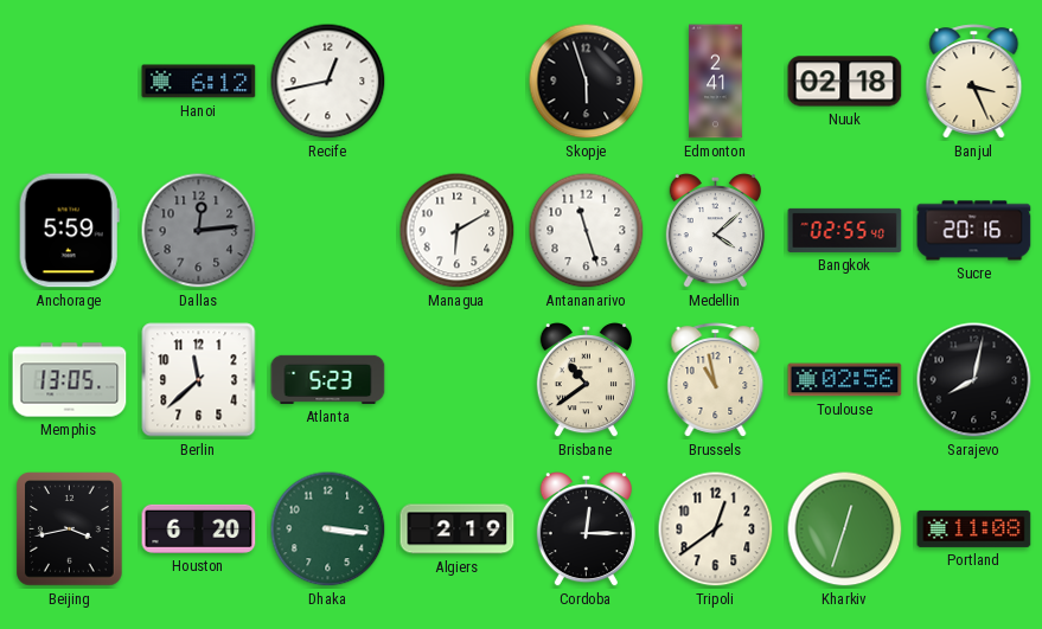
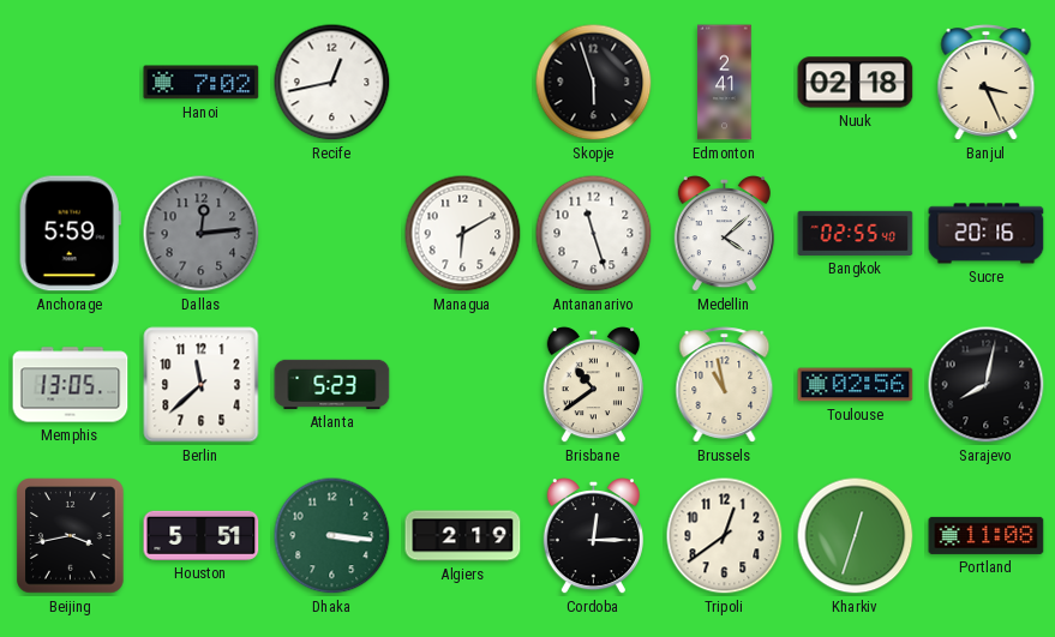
Hanoi: 6:12 -> 7:02
Houston: 6:20 -> 5:51
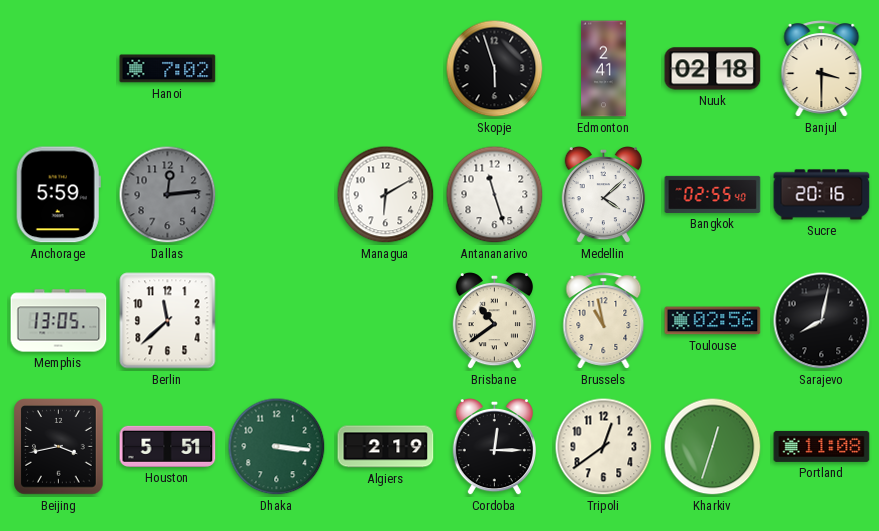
Recife: 12:43 -> none
Banjul: 3:26 -> 3:30
Atlanta: 5:23 -> none
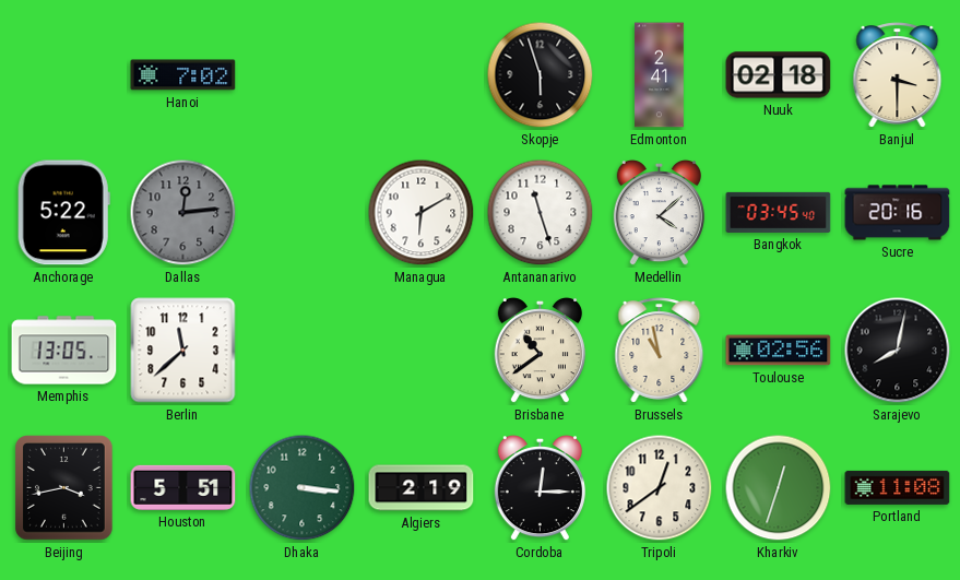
Anchorage: 5:59 -> 5:22
Bangkok: 02:55 -> 03:45
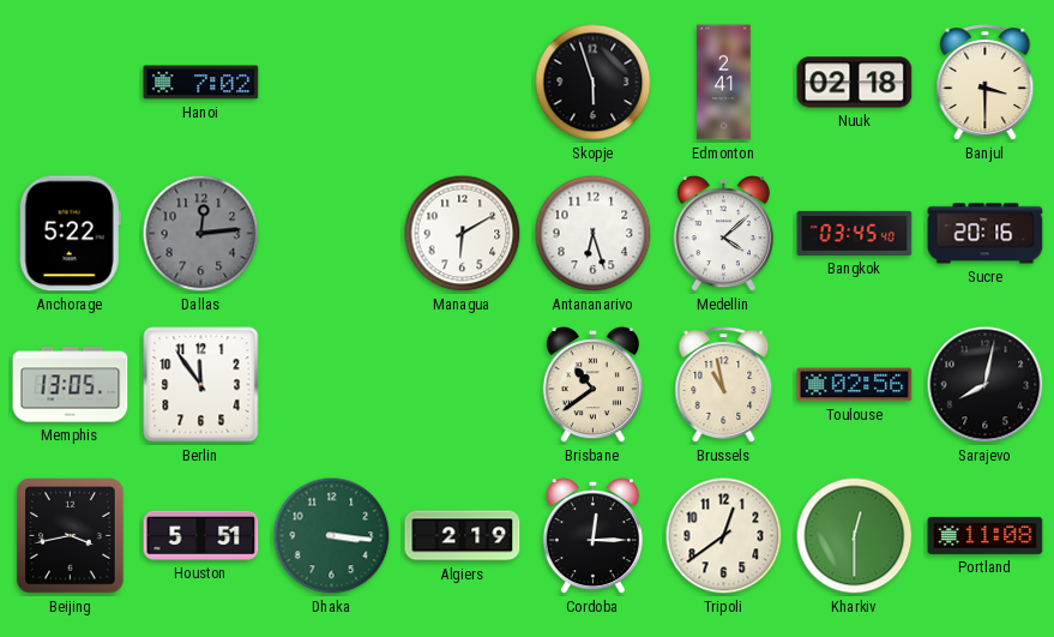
Antananarivo: 11:27 -> 6:27
Berlin: 11:38 -> 11:54
Kharkiv: 12:33 -> 12:30
